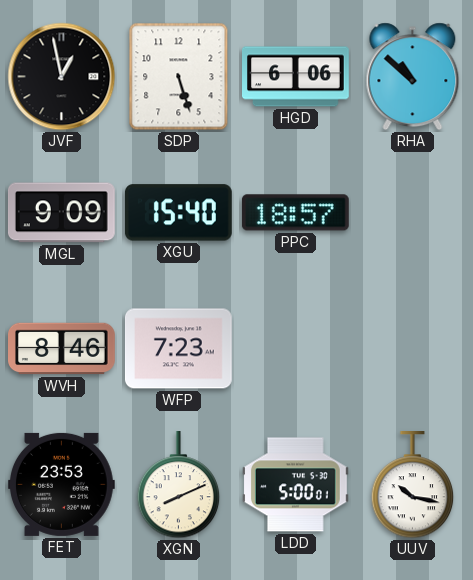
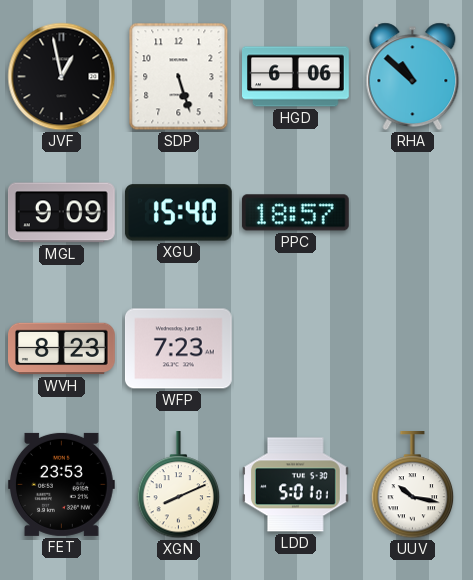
WVH: 8:46 -> 8:23
LDD: 5:00 -> 5:01
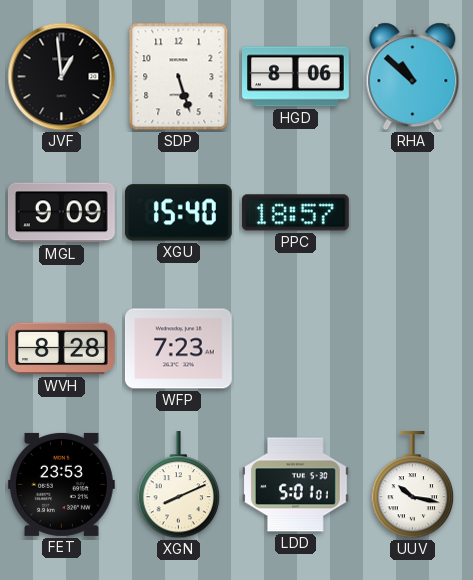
JVF: 12:58 -> 12:59
HGD: 6:06 -> 8:06
WVH: 8:23 -> 8:28
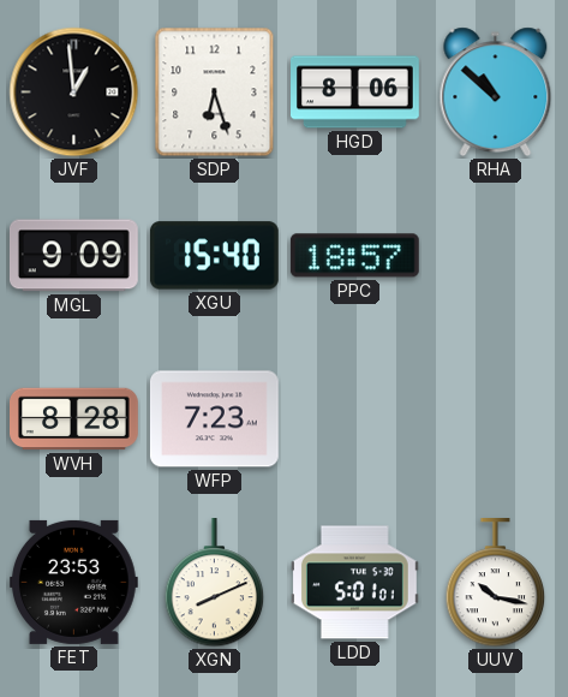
SDP: 5:27 -> 6:27
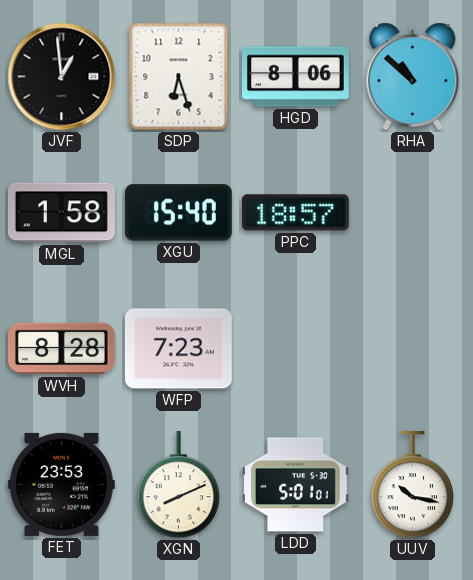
MGL: 9:09 -> 1:58
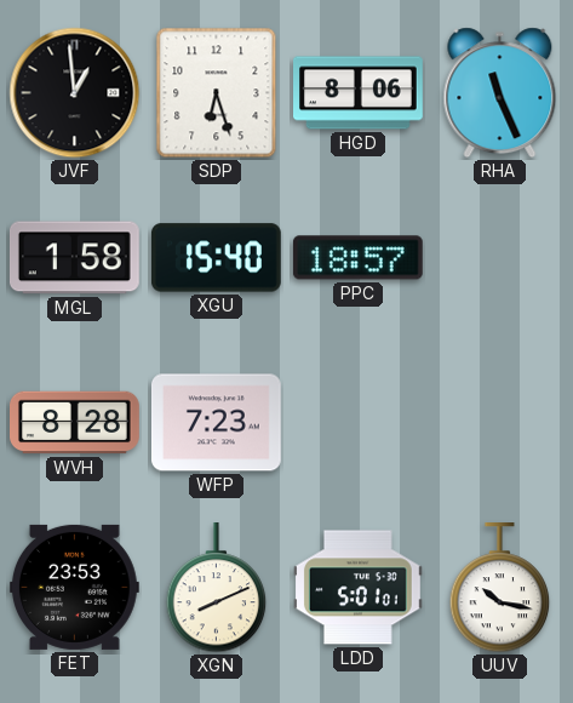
RHA: 10:52 -> 11:26
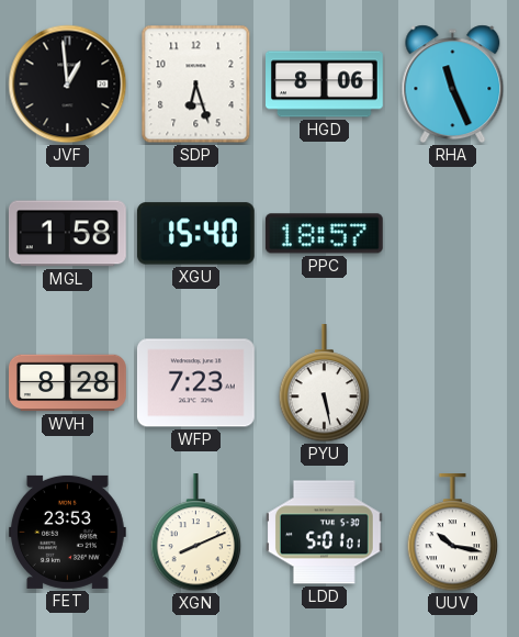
PYU: none -> 5:28
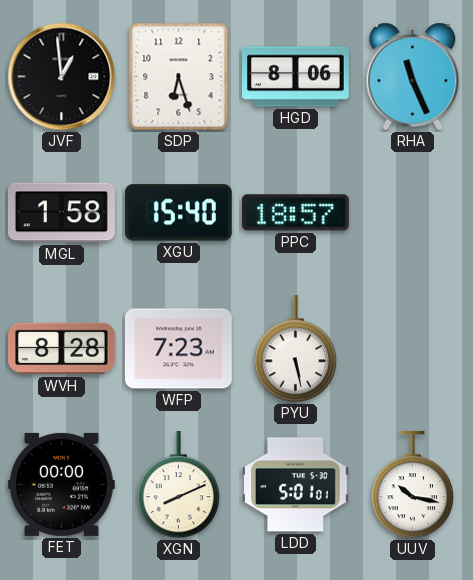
FET: 23:53 -> 00:00
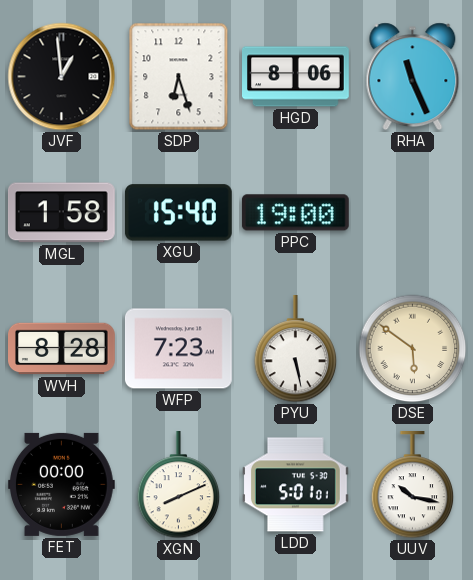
PPC: 18:57 -> 19:00
DSE: none -> 5:51
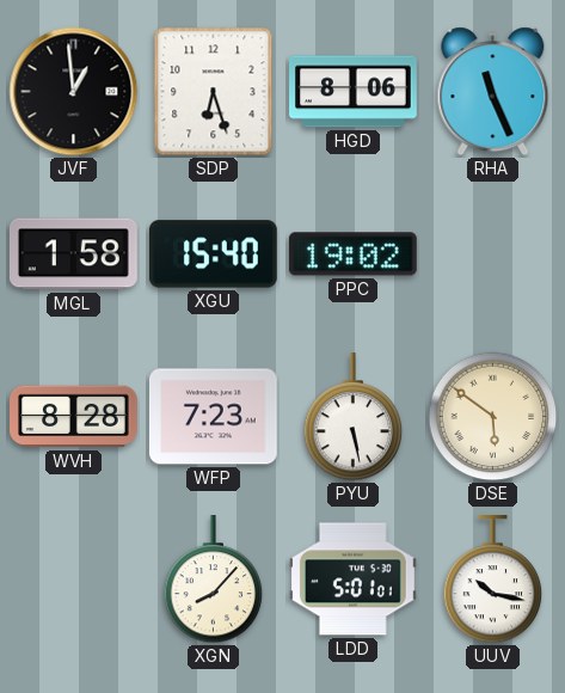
PPC: 19:00 -> 19:02
FET: 00:00 -> none
XGN: 8:11 -> 8:07
